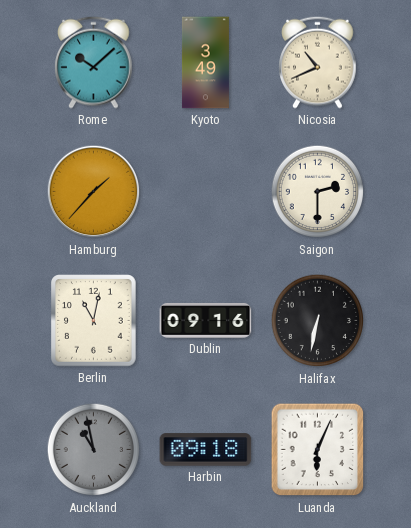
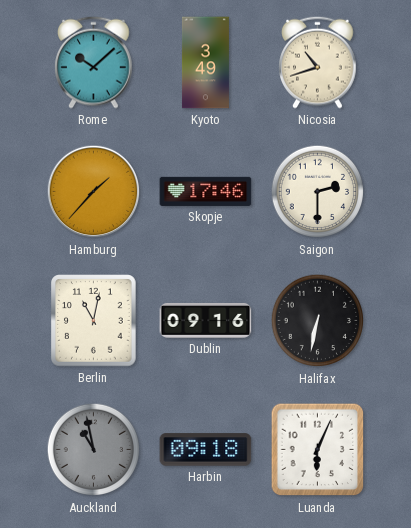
Nicosia: 10:41 -> 10:42
Skopje: none -> 17:46
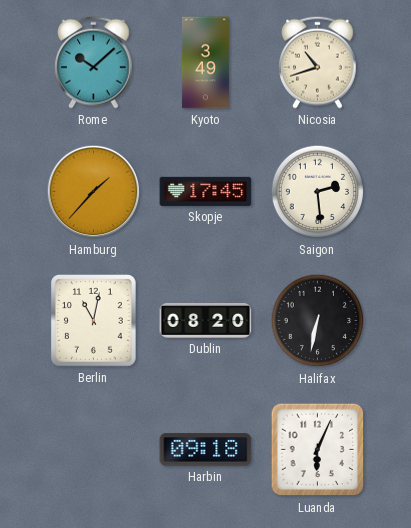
Skopje: 17:46 -> 17:45
Saigon: 2:30 -> 2:29
Dublin: 09:16 -> 08:20
Auckland: 10:58 -> none
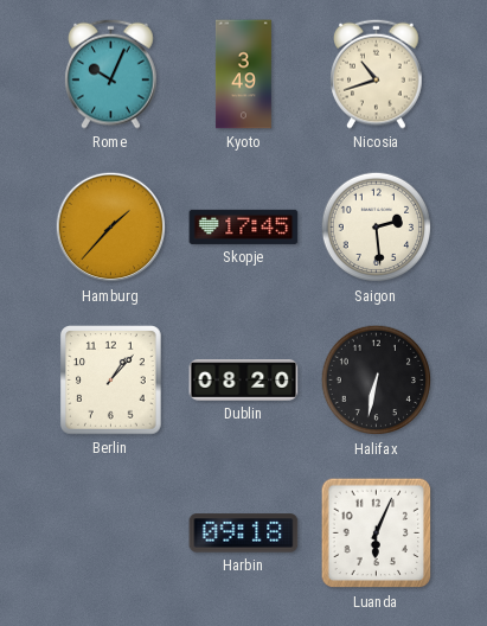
Rome: 10:08 -> 10:04
Berlin: 11:02 -> 1:07
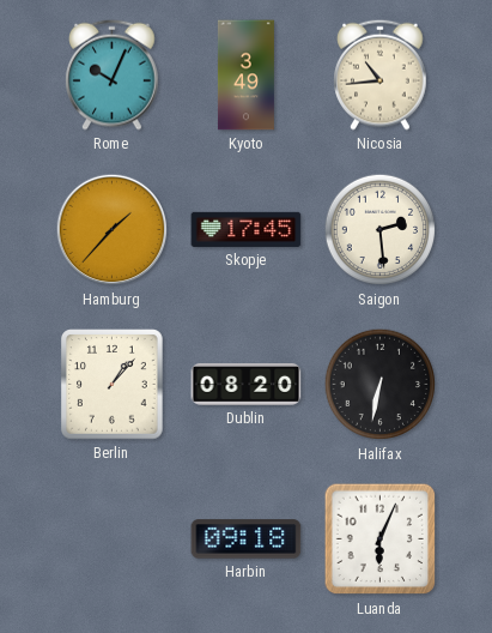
Nicosia: 10:42 -> 10:44
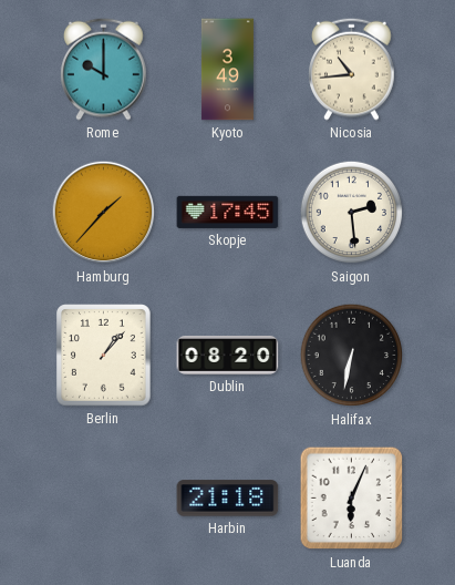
Rome: 10:04 -> 10:00
Harbin: 09:18 -> 21:18
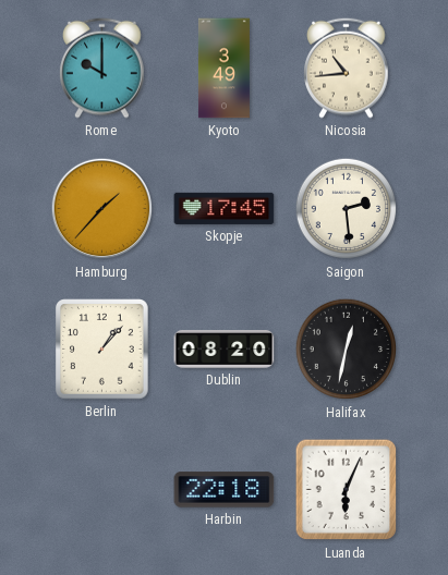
Halifax: 6:32 -> 12:32
Harbin: 21:18 -> 22:18
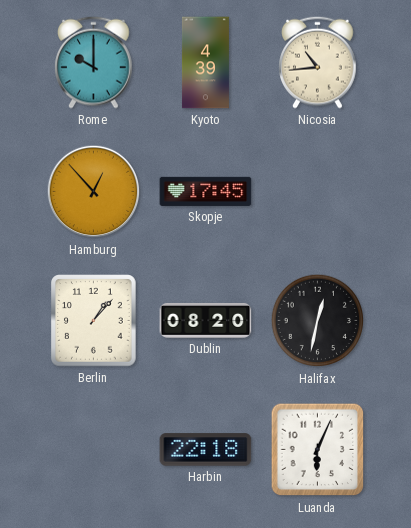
Kyoto: 3:49 -> 4:39
Hamburg: 1:37 -> 12:53
Saigon: 2:29 -> none
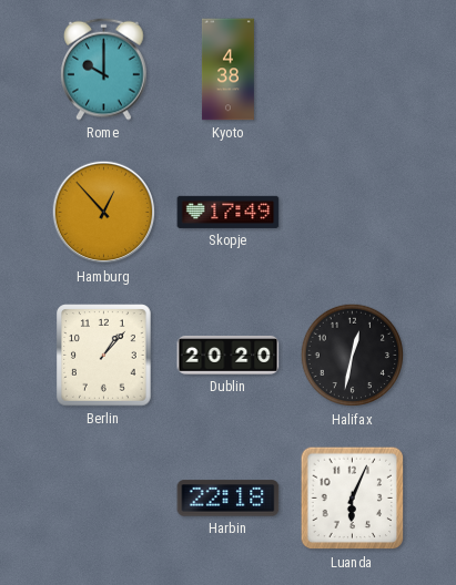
Kyoto: 4:39 -> 4:38
Nicosia: 10:44 -> none
Skopje: 17:45 -> 17:49
Dublin: 08:20 -> 20:20
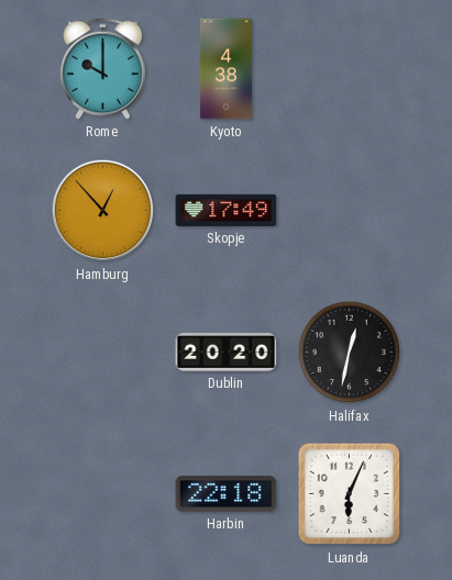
Berlin: 1:07 -> none
